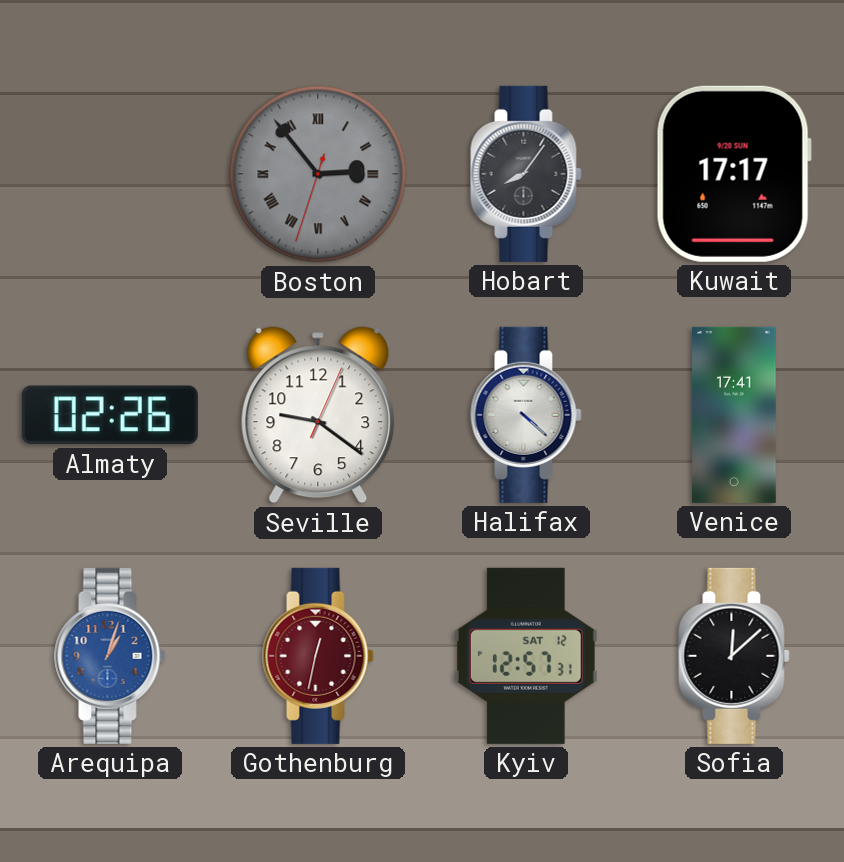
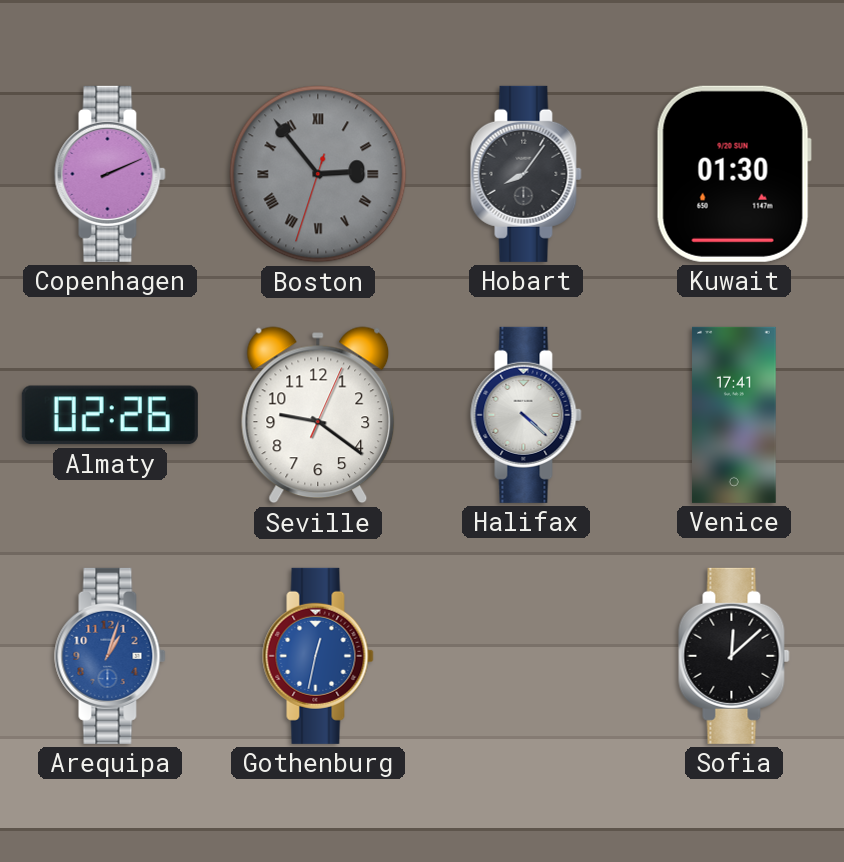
Copenhagen: none -> 2:11
Kuwait: 17:17 -> 01:30
Gothenburg dial: burgundy -> blue
Kyiv: 12:57 -> none
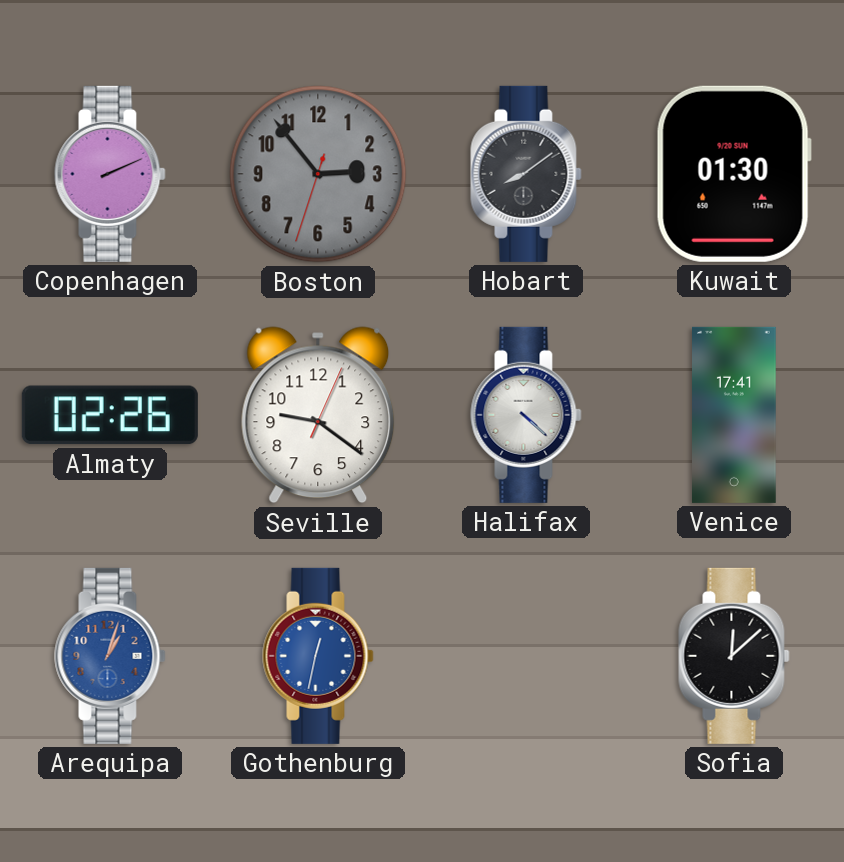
Boston numerals: Roman -> Arabic
Hobart: 8:06 -> 8:09
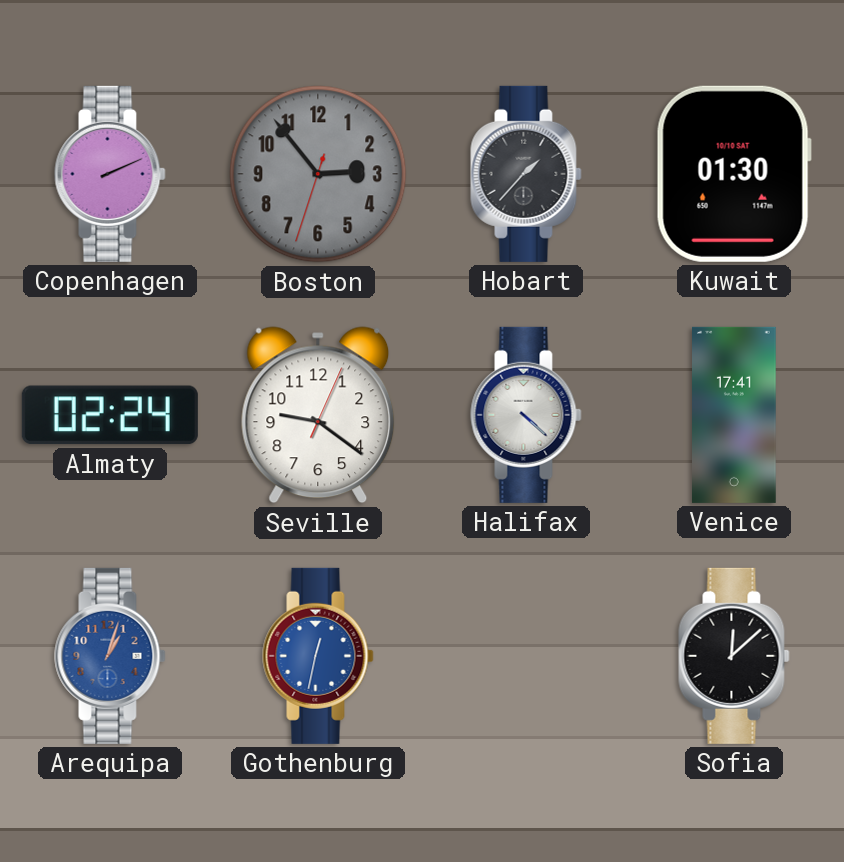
Hobart: 8:09 -> 1:37
Kuwait date: 9/20 SUN -> 10/10 SAT
Almaty: 02:26 -> 02:24
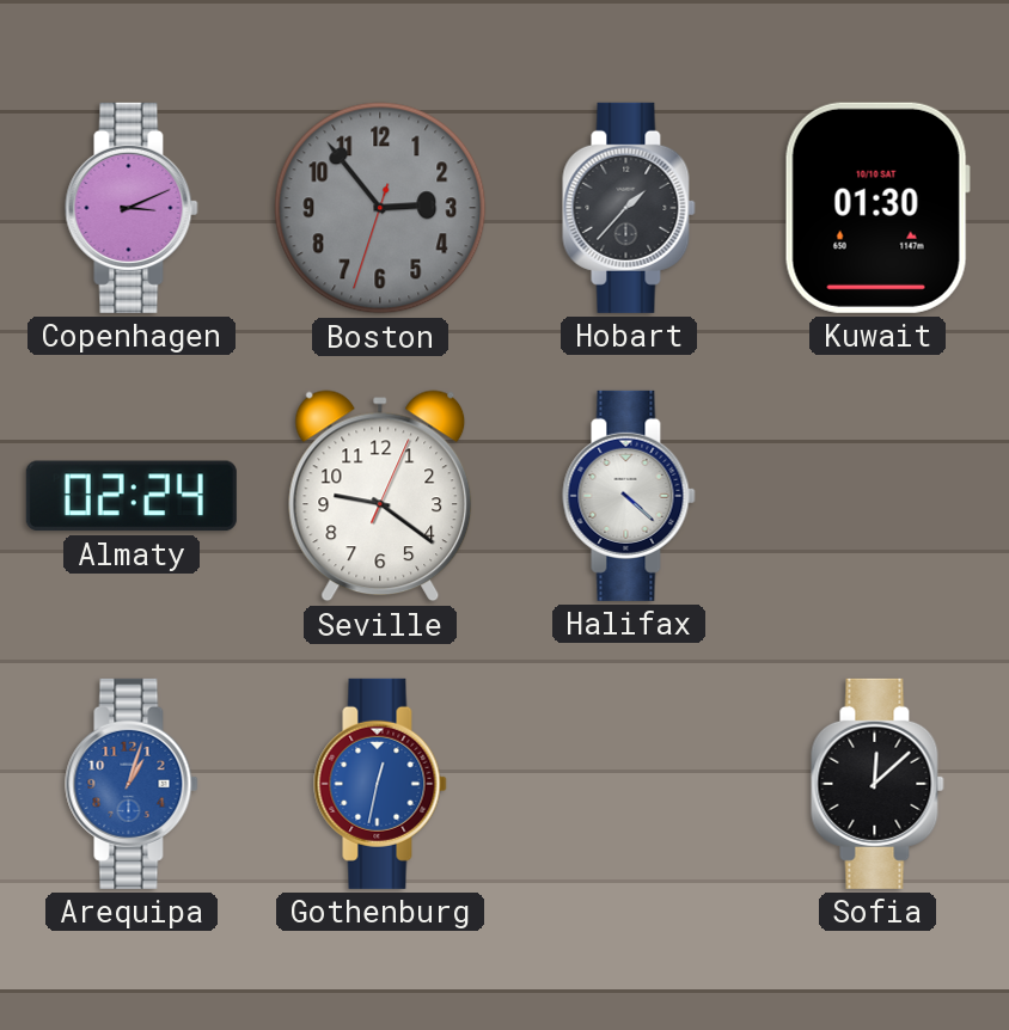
Copenhagen: 2:11 -> 3:11
Venice: 17:41 -> none
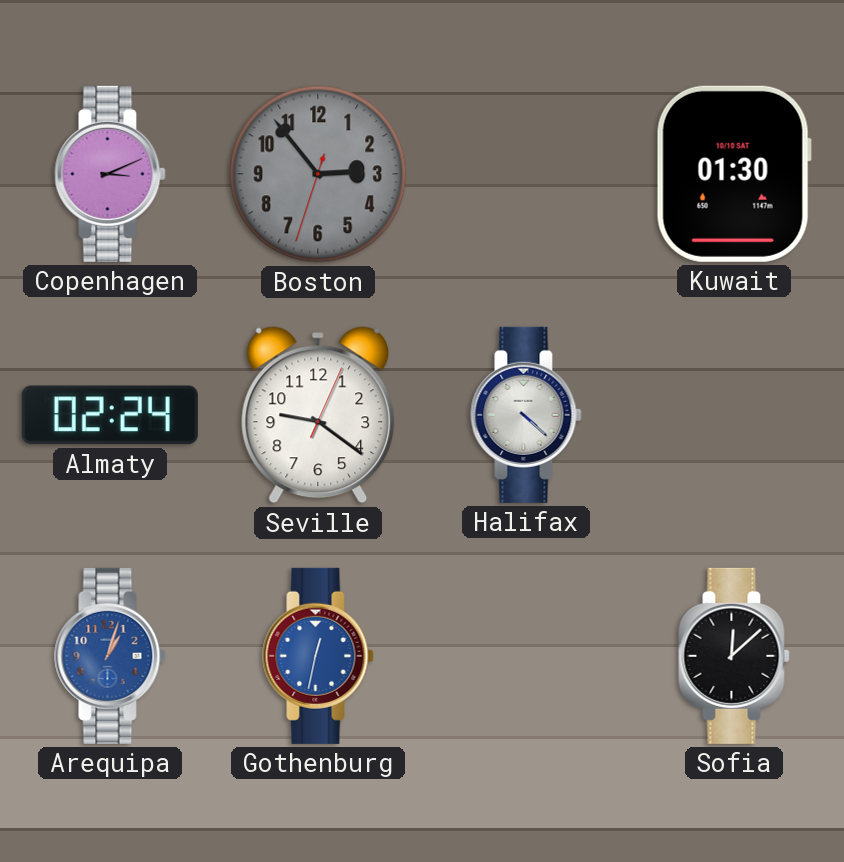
Hobart: 1:37 -> none
